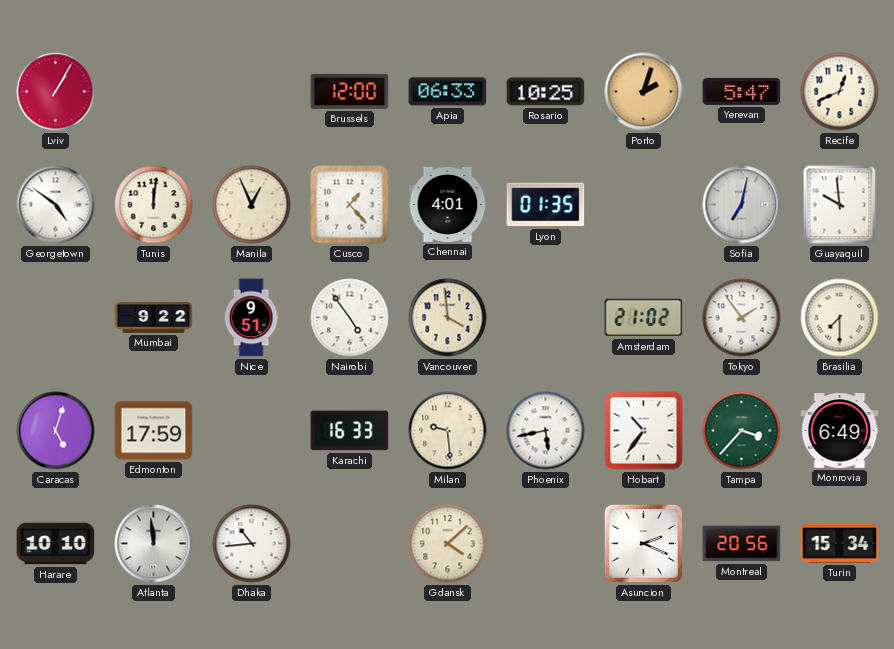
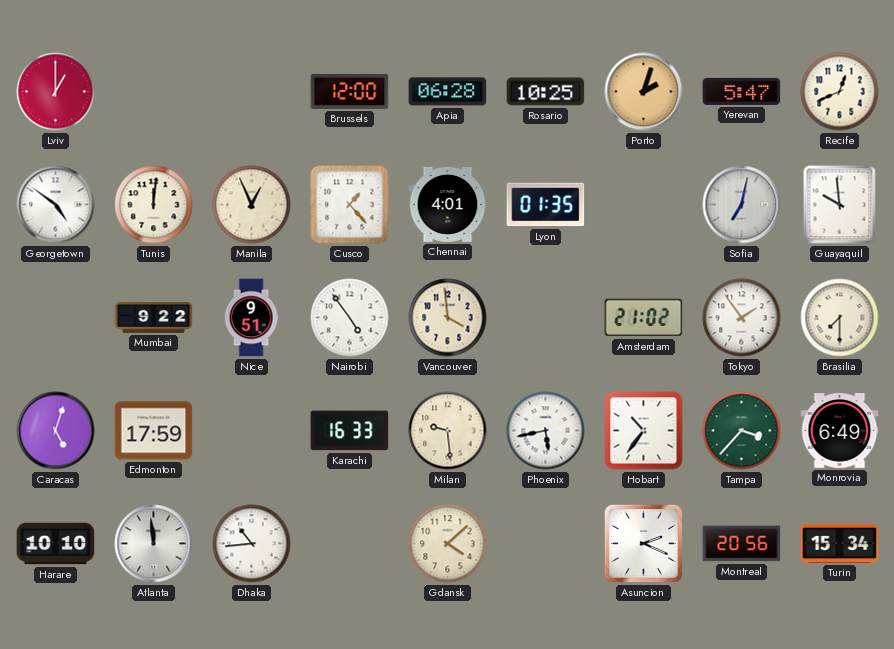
Lviv: 1:05 -> 1:00
Apia: 06:33 -> 06:28
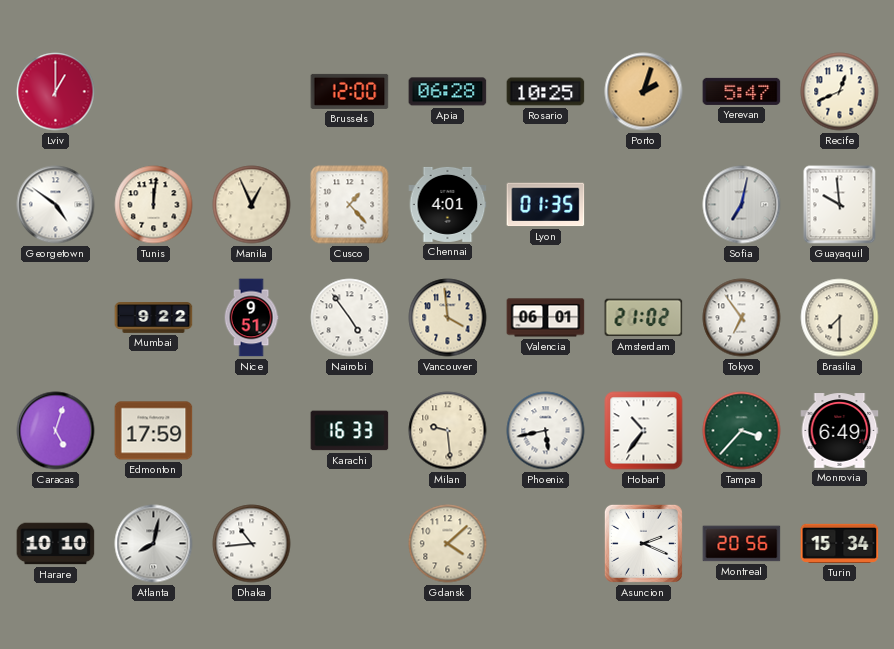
Valencia: none -> 06:01
Tokyo: 1:54 -> 6:54
Atlanta: 11:59 -> 8:02
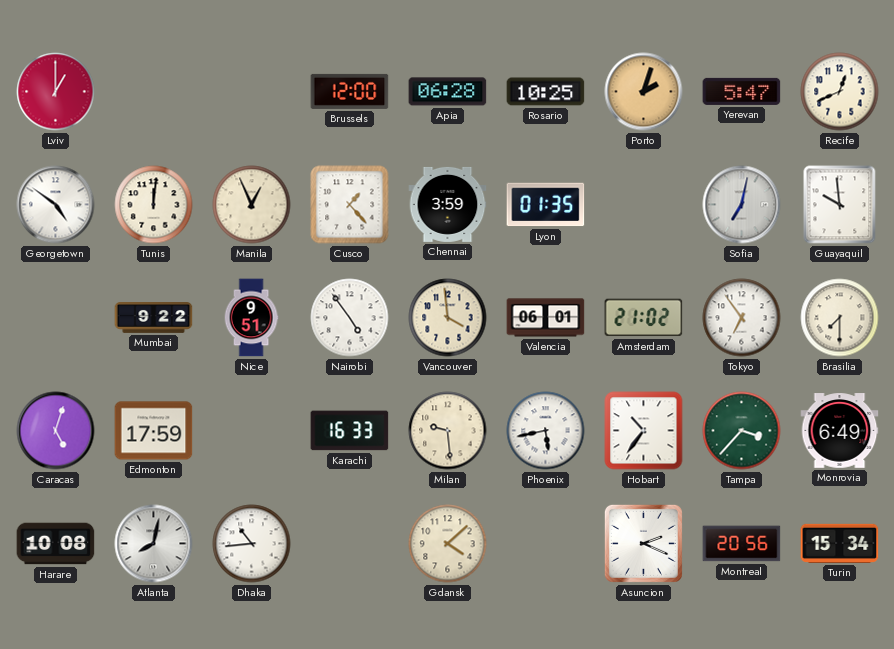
Chennai: 4:01 -> 3:59
Harare: 10:10 -> 10:08
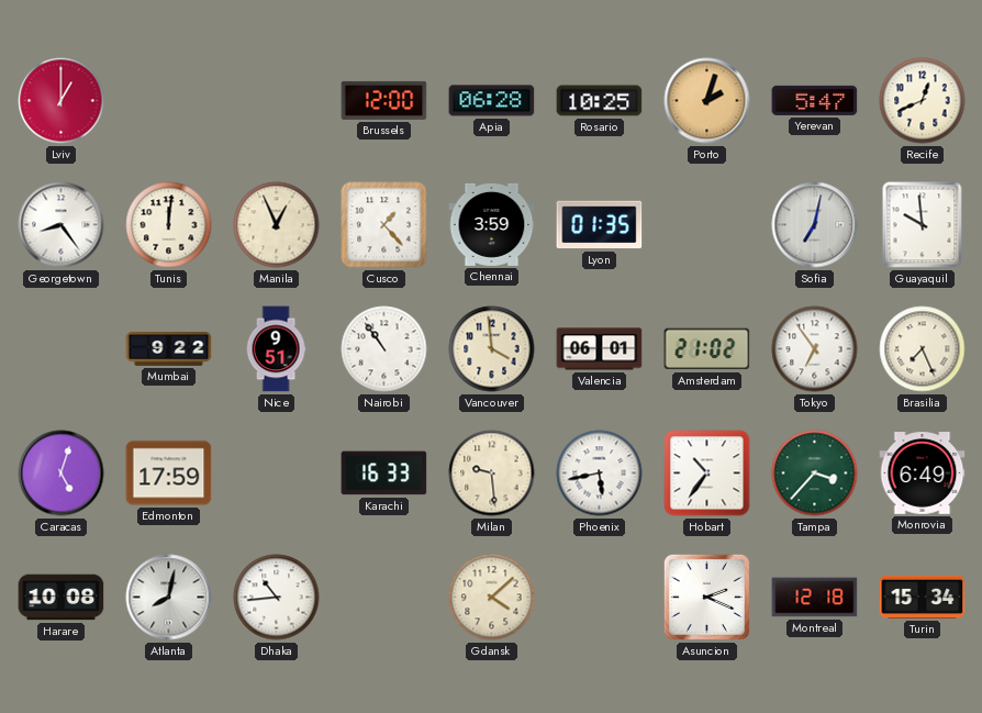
Georgetown: 4:51 -> 8:24
Nairobi: 4:54 -> 10:54
Brasilia: 7:30 -> 7:26
Montreal: 20:56 -> 12:18
